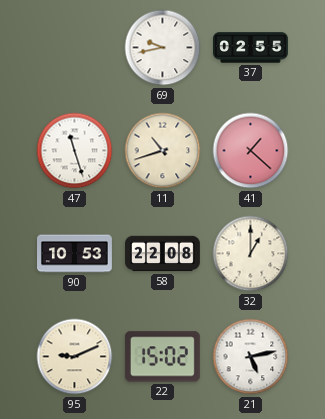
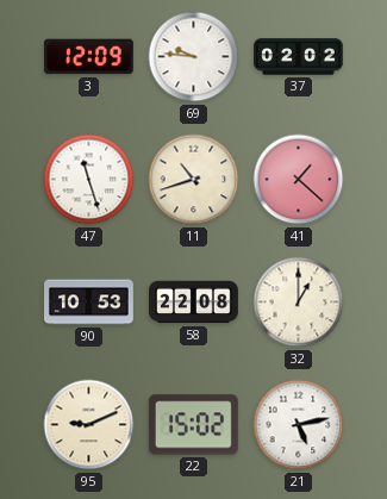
3: none -> 12:09
69: 9:43 -> 9:46
37: 02:55 -> 02:02
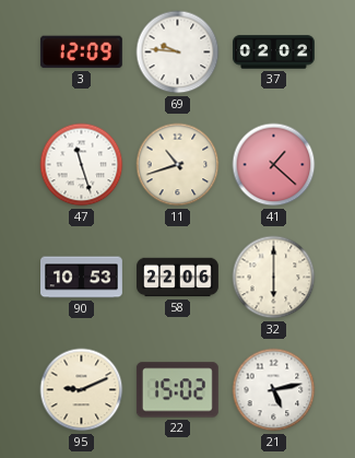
58: 22:08 -> 22:06
32: 1:00 -> 6:00
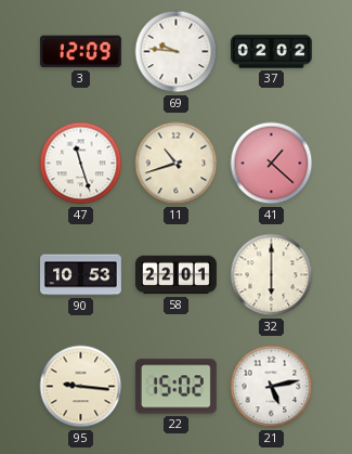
58: 22:06 -> 22:01
95: 9:11 -> 9:16
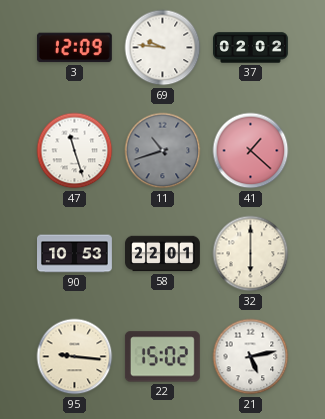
11 dial: cream -> grey
